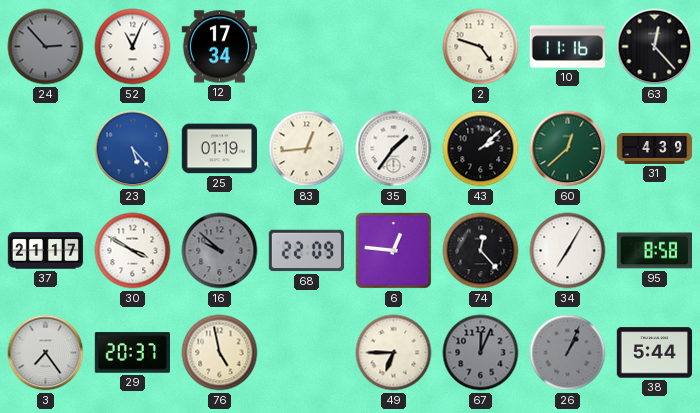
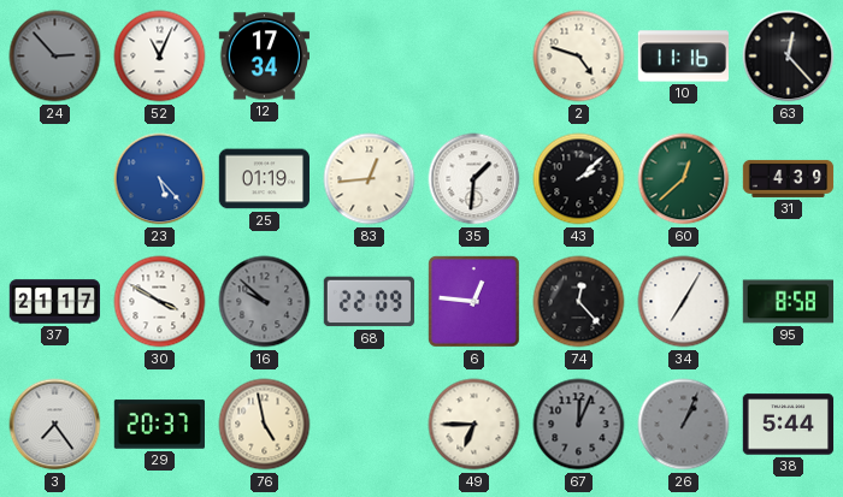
35: 1:36 -> 1:31
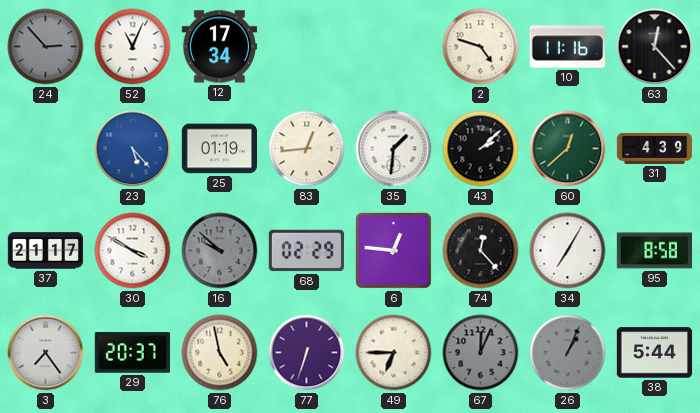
68: 22:09 -> 02:29
77: none -> 6:33
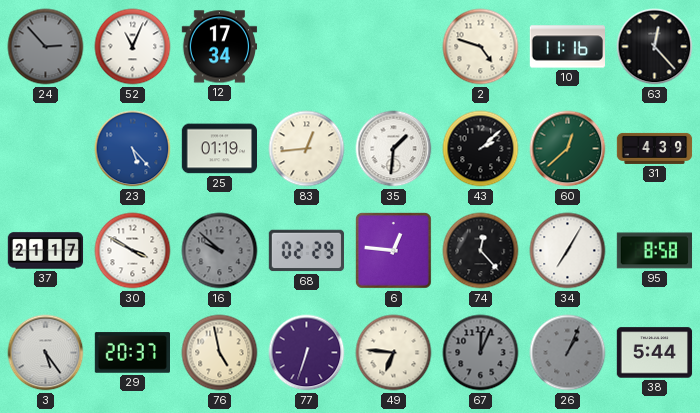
3: 7:24 -> 5:24
49: 6:45 -> 6:46
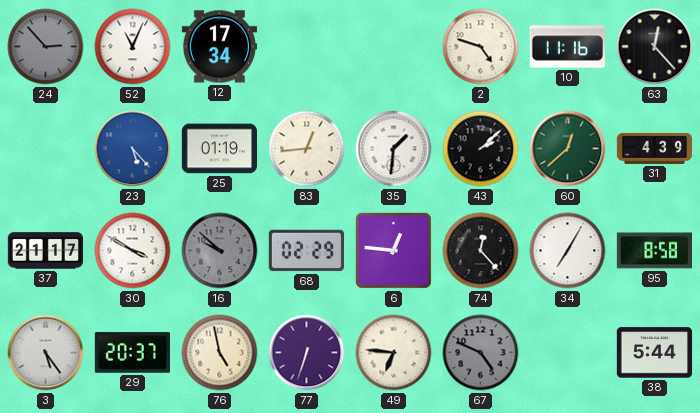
67: 12:04 -> 4:49
26: 1:04 -> none
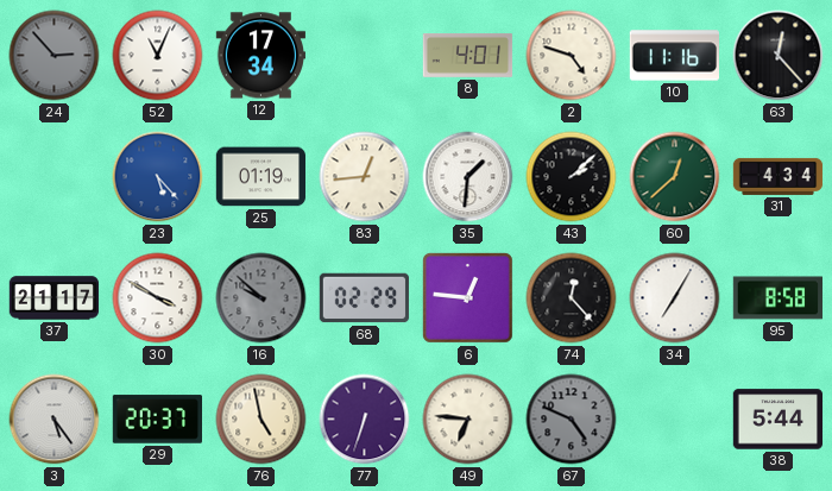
8: none -> 4:01
31: 4:39 -> 4:34
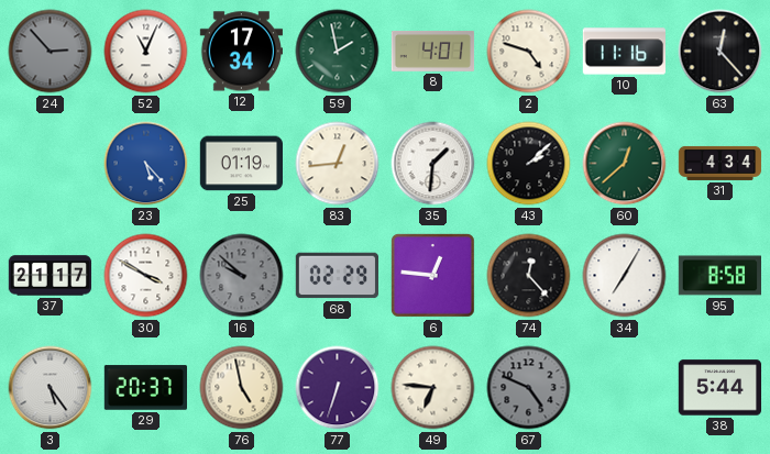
59: none -> 1:58
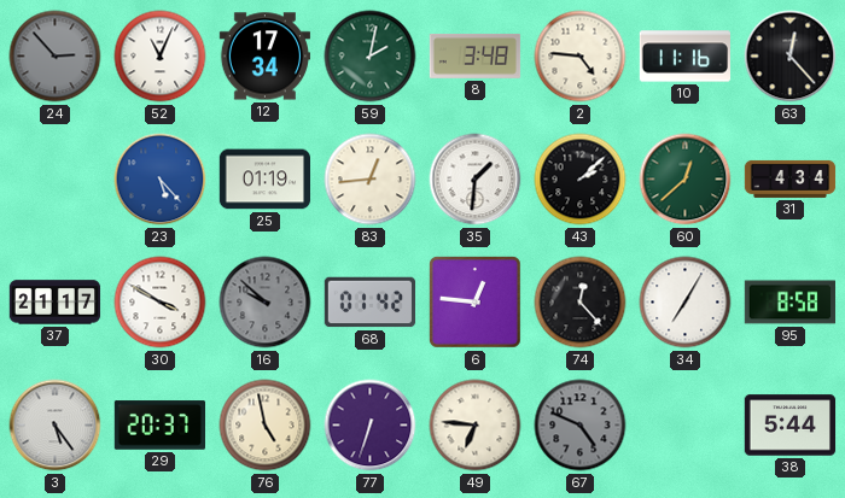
59: 1:58 -> 2:02
8: 4:01 -> 3:48
2: 4:48 -> 4:46
68: 02:29 -> 01:42
